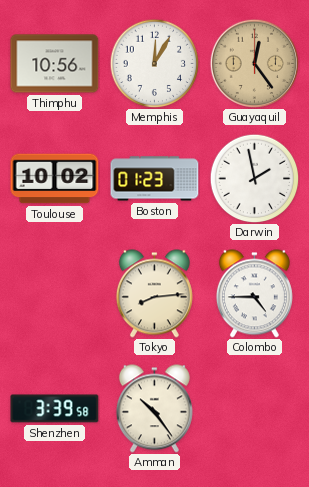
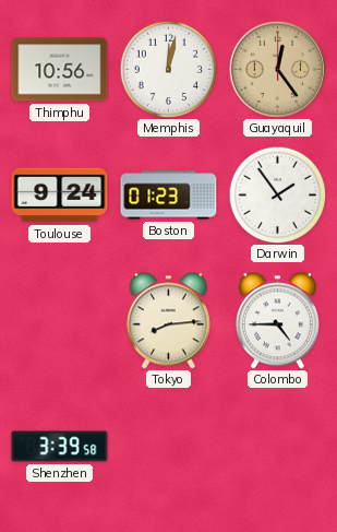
Memphis: 12:05 -> 12:02
Toulouse: 10:02 -> 9:24
Darwin: 1:58 -> 1:54
Amman: 10:24 -> none
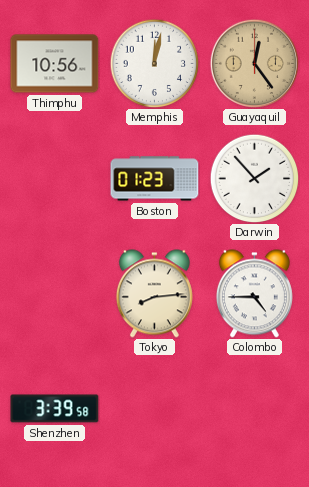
Toulouse: 9:24 -> none
Darwin: 1:54 -> 1:53
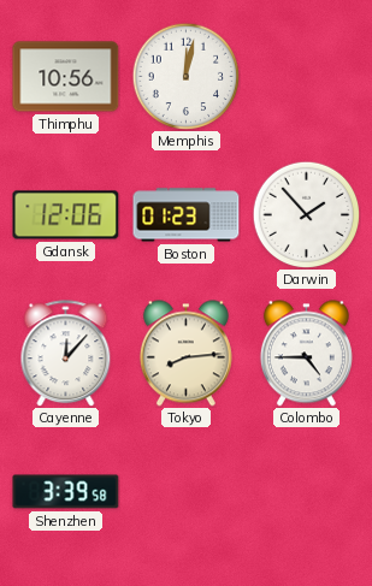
Guayaquil: 12:24 -> none
Gdansk: none -> 12:06
Cayenne: none -> 12:07
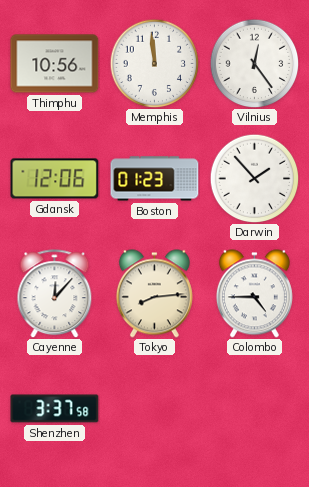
Memphis: 12:02 -> 11:59
Vilnius: none -> 12:24
Shenzhen: 3:39 -> 3:37
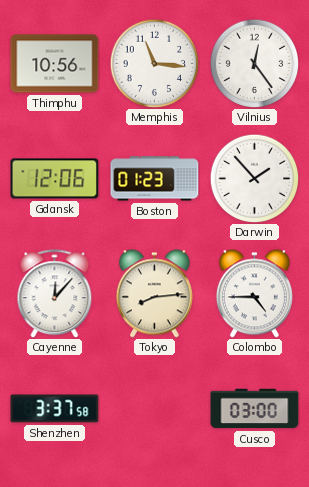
Memphis: 11:59 -> 11:16
Cusco: none -> 03:00
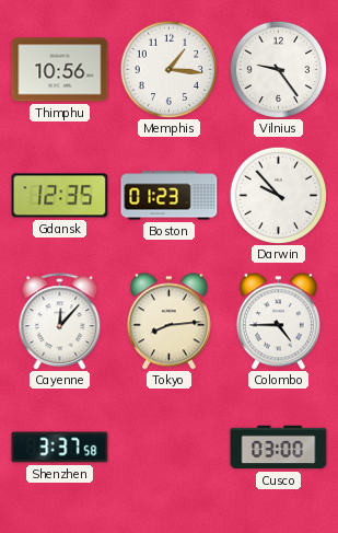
Memphis: 11:16 -> 1:16
Vilnius: 12:24 -> 9:24
Gdansk: 12:06 -> 12:35
Darwin: 1:53 -> 9:53
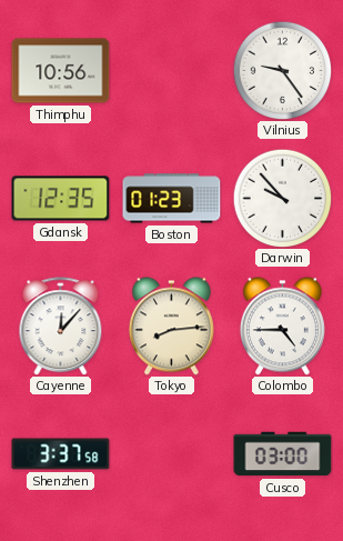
Memphis: 1:16 -> none
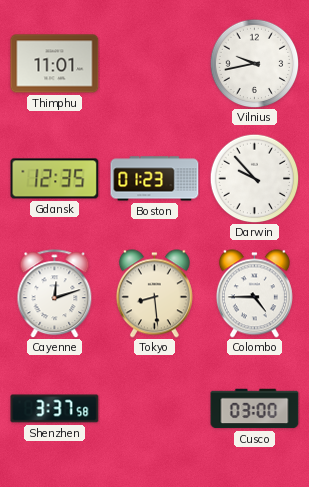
Thimphu: 10:56 -> 11:01
Vilnius: 9:24 -> 9:43
Cayenne: 12:07 -> 12:12
Tokyo: 8:14 -> 8:29
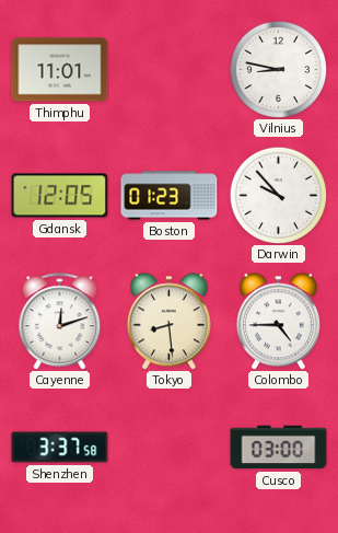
Vilnius: 9:43 -> 8:47
Gdansk: 12:35 -> 12:05
